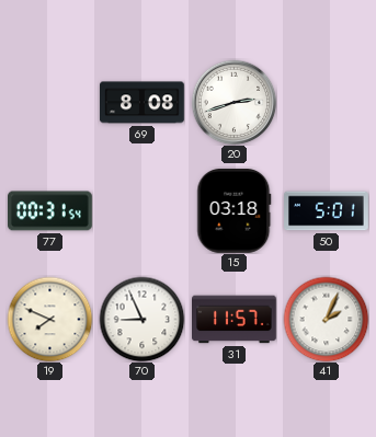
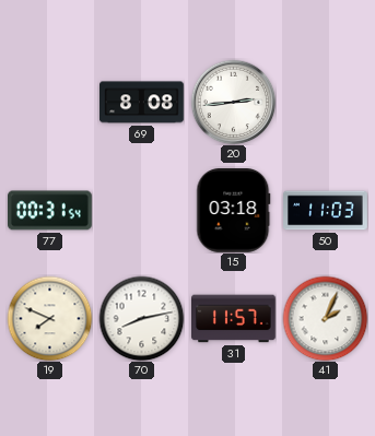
20: 2:42 -> 2:44
50: 5:01 -> 11:03
70: 8:56 -> 8:13
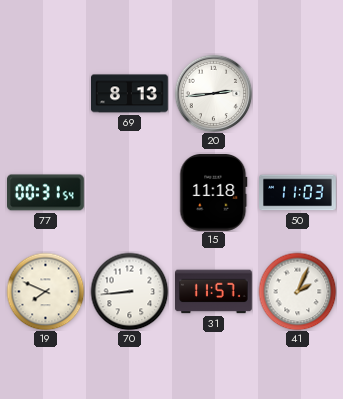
69: 8:08 -> 8:13
15: 03:18 -> 11:18
70: 8:13 -> 8:44
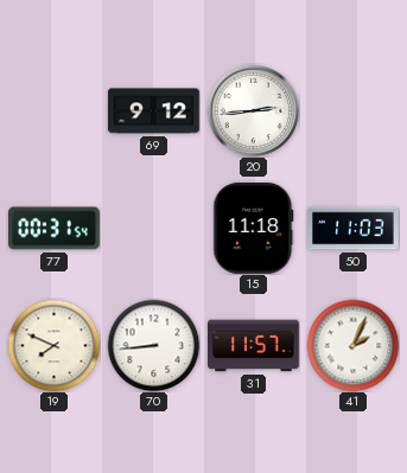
69: 8:13 -> 9:12
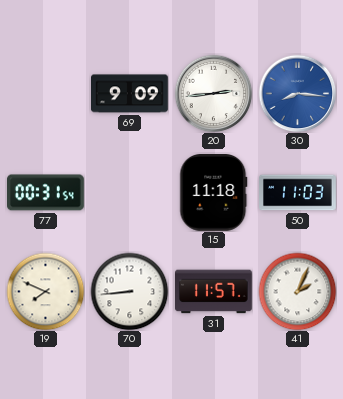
69: 9:12 -> 9:09
30: none -> 8:16
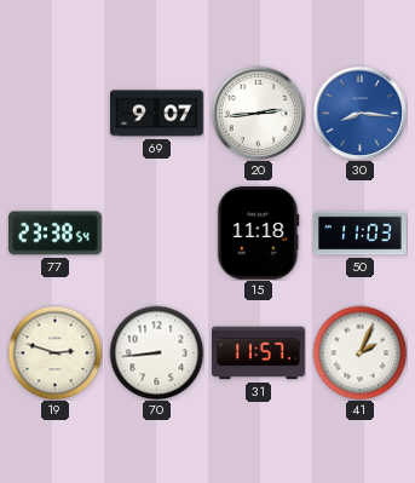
69: 9:09 -> 9:07
77: 00:31 -> 23:38
19: 7:49 -> 2:48
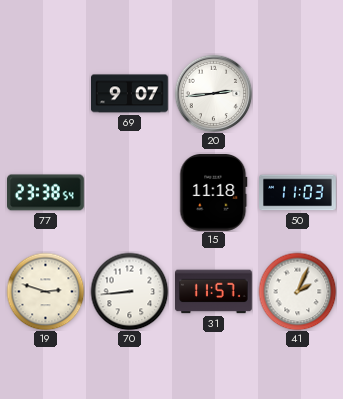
30: 8:16 -> none
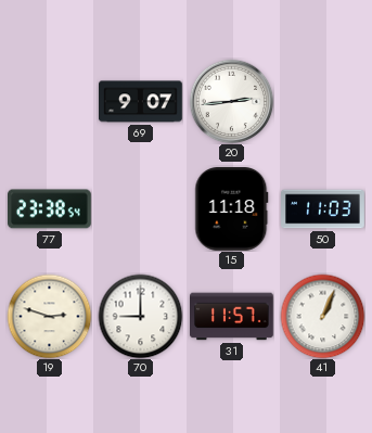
70: 8:44 -> 9:00
41: 2:04 -> 1:04
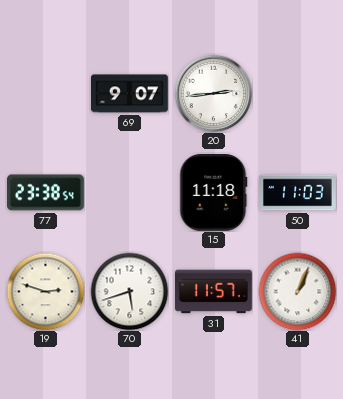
70: 9:00 -> 5:42
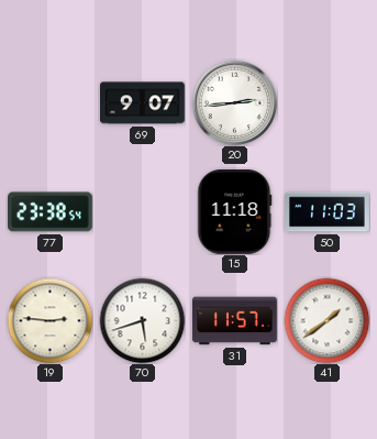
19: 2:48 -> 2:46
41: 1:04 -> 1:39
